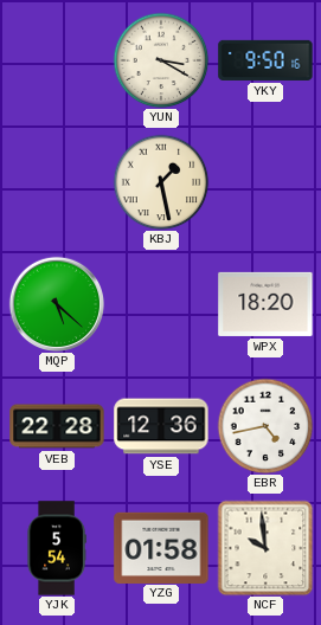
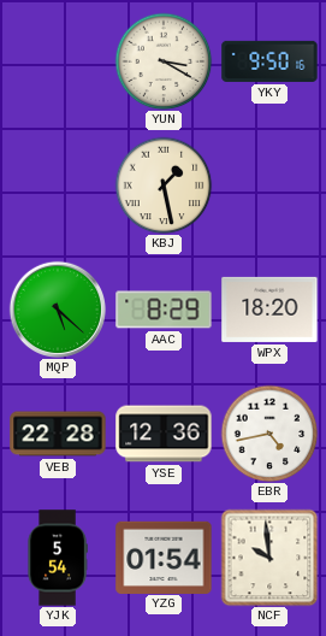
AAC: none -> 8:29
YZG: 01:58 -> 01:54
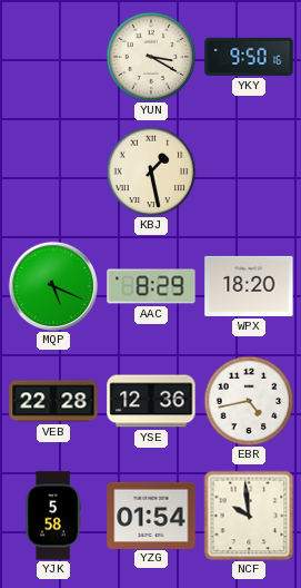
MQP: 5:22 -> 5:19
YJK: 5:54 -> 5:58
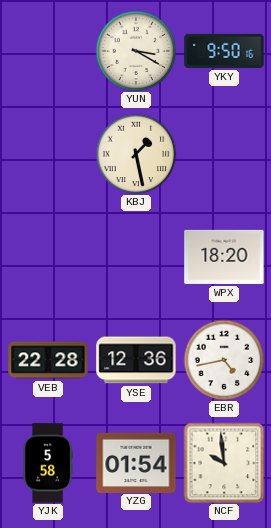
MQP: 5:19 -> none
AAC: 8:29 -> none
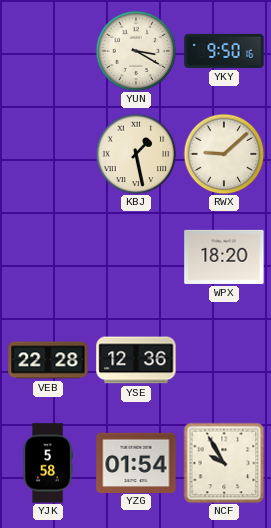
RWX: none -> 9:08
EBR: 4:43 -> none
NCF: 9:59 -> 9:55
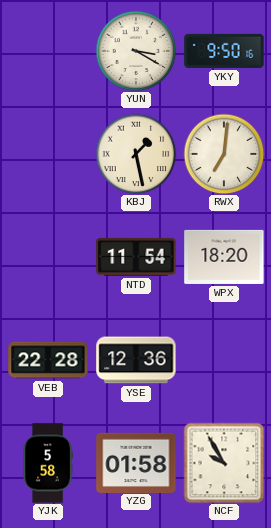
RWX: 9:08 -> 7:01
NTD: none -> 11:54
YZG: 01:54 -> 01:58
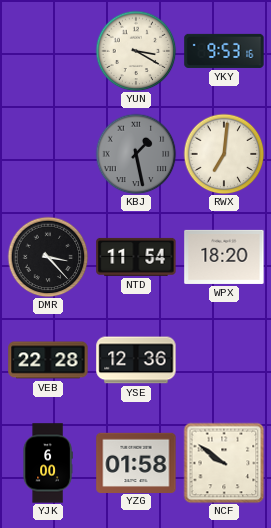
YKY: 9:50 -> 9:53
KBJ dial: cream -> grey
DMR: none -> 3:23
YJK: 5:58 -> 6:00
NCF: 9:55 -> 9:51
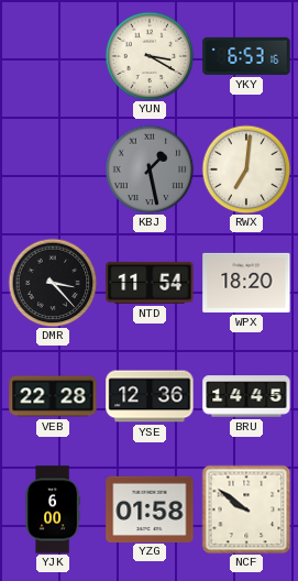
YKY: 9:53 -> 6:53
BRU: none -> 14:45
